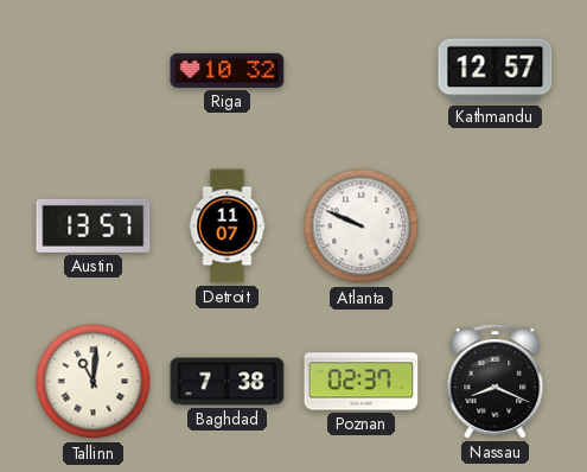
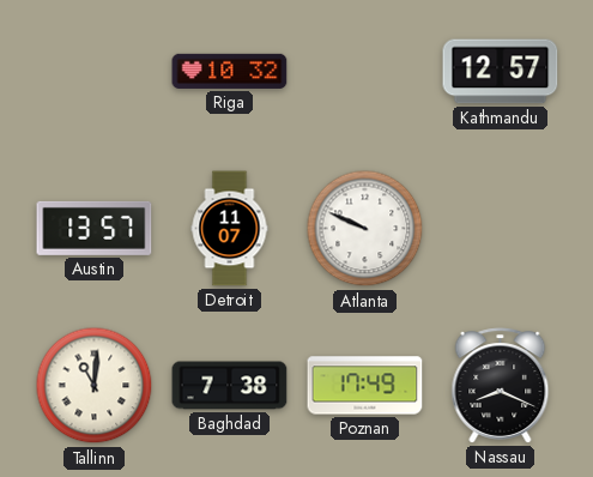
Poznan: 02:37 -> 17:49
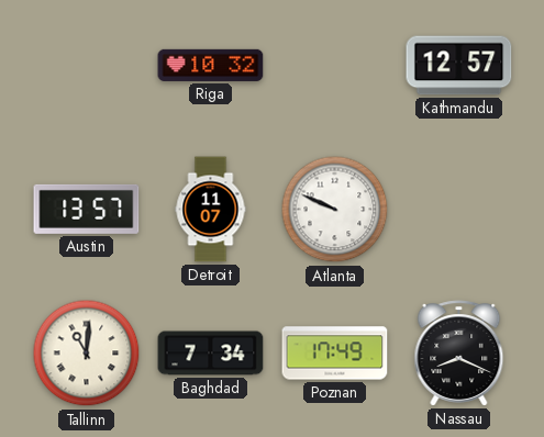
Baghdad: 7:38 -> 7:34
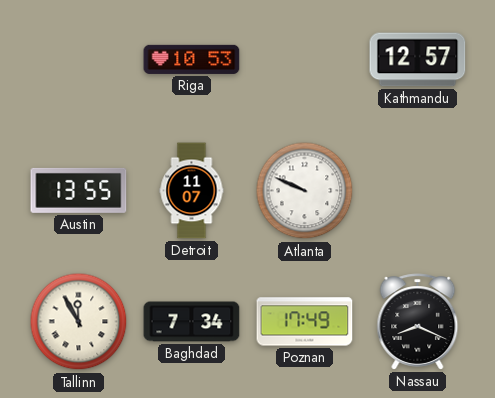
Riga: 10:32 -> 10:53
Austin: 13:57 -> 13:55
Tallinn: 11:01 -> 11:55
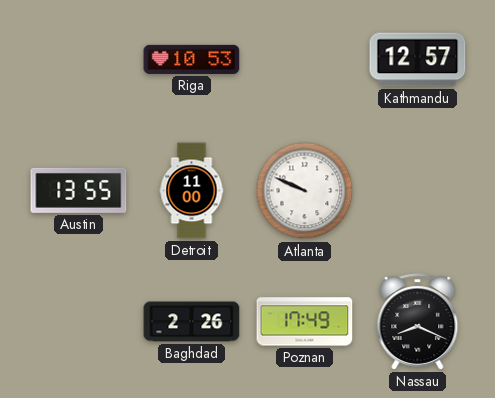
Detroit: 11:07 -> 11:00
Tallinn: 11:55 -> none
Baghdad: 7:34 -> 2:26
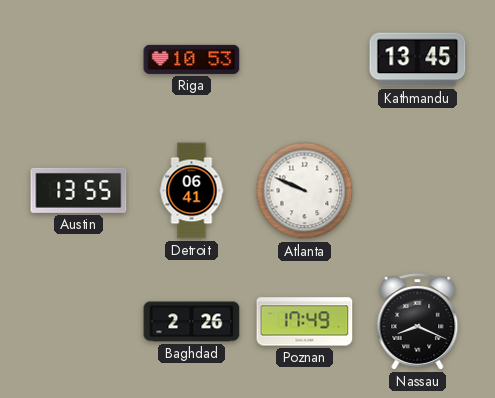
Kathmandu: 12:57 -> 13:45
Detroit: 11:00 -> 06:41
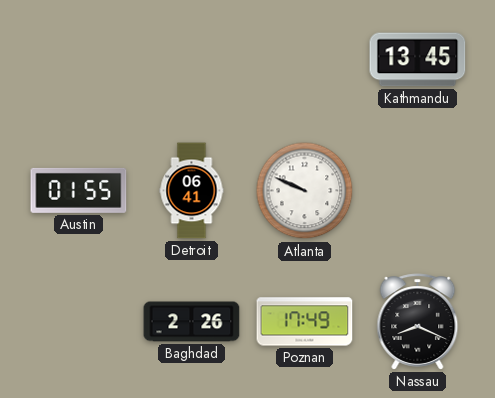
Riga: 10:53 -> none
Austin: 13:55 -> 01:55
